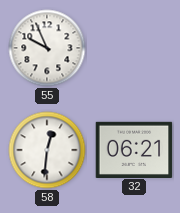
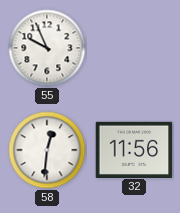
32: 06:21 -> 11:56
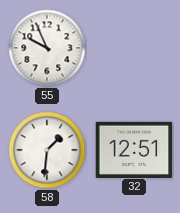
58: 12:31 -> 1:31
32: 11:56 -> 12:51
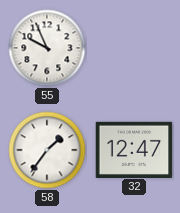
58: 1:31 -> 1:36
32: 12:51 -> 12:47
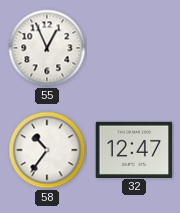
55: 9:56 -> 12:56
58: 1:36 -> 10:36
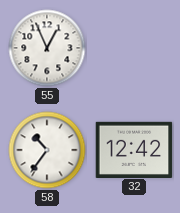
32: 12:47 -> 12:42
